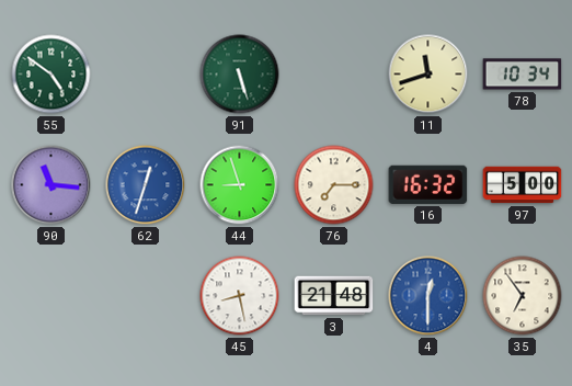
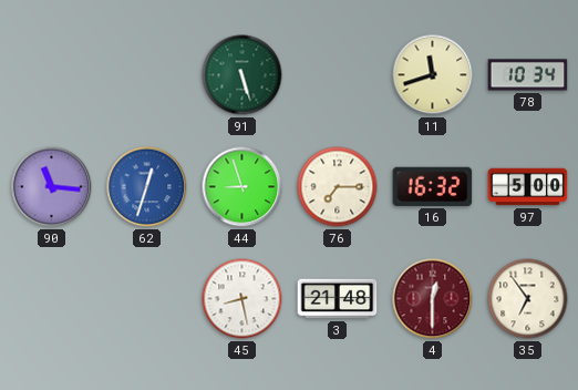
55: 4:51 -> none
4 dial: blue -> burgundy
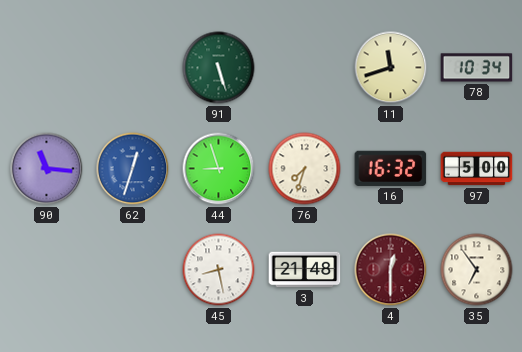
76: 7:15 -> 7:33
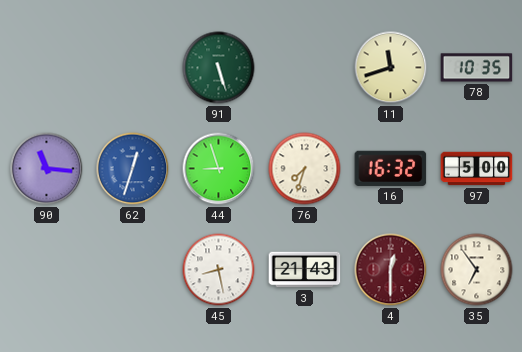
78: 10:34 -> 10:35
3: 21:48 -> 21:43
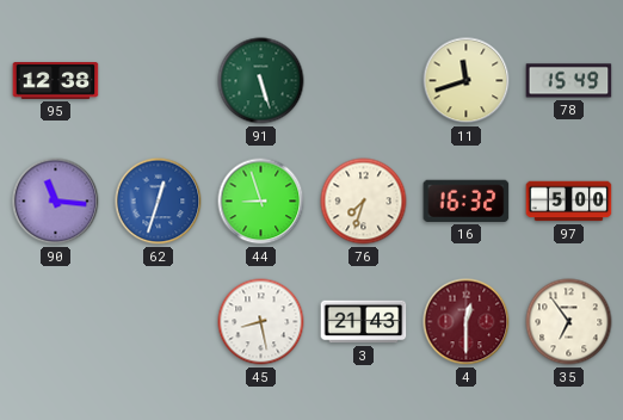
95: none -> 12:38
78: 10:35 -> 15:49
